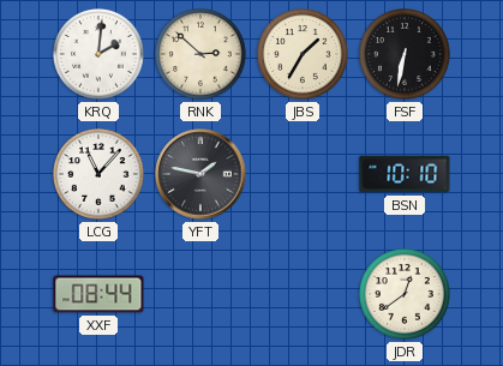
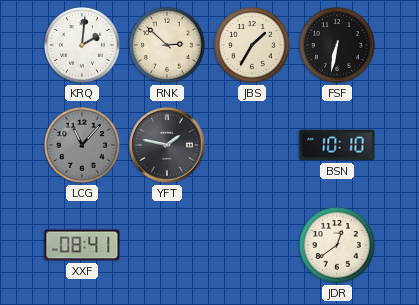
LCG dial: white -> grey
XXF: 08:44 -> 08:41
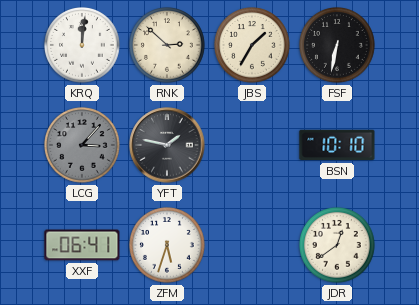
KRQ: 2:01 -> 12:01
LCG: 11:07 -> 3:07
XXF: 08:41 -> 06:41
ZFM: none -> 5:33
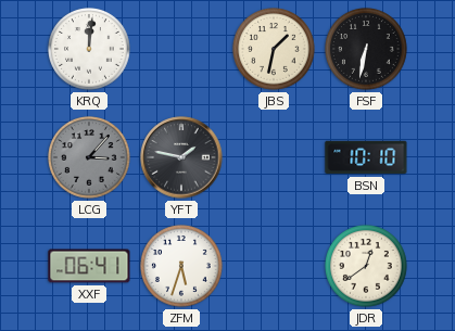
RNK: 2:52 -> none
JBS: 1:35 -> 1:32
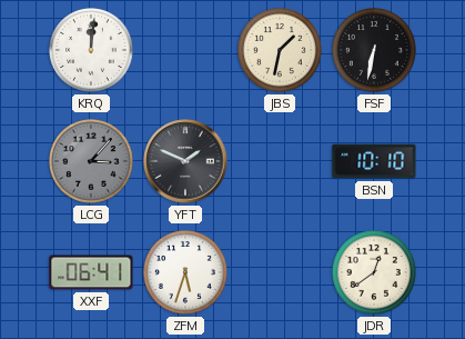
YFT: 1:47 -> 1:49
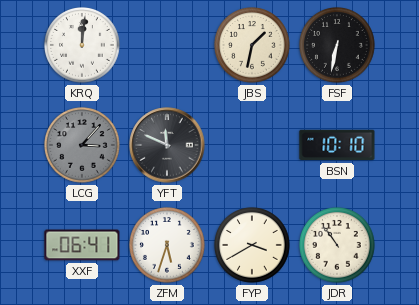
YFT: 1:49 -> 11:49
FYP: none -> 3:40
JDR: 12:39 -> 10:54
